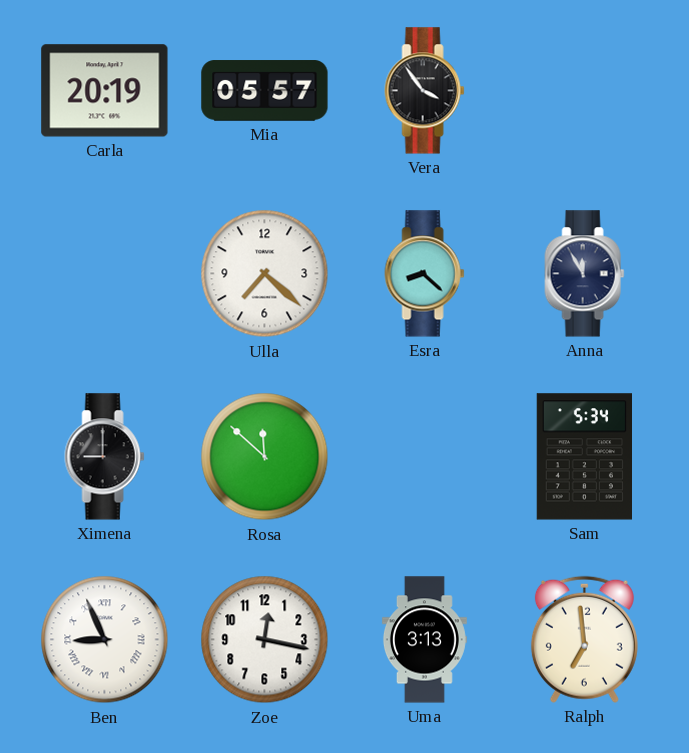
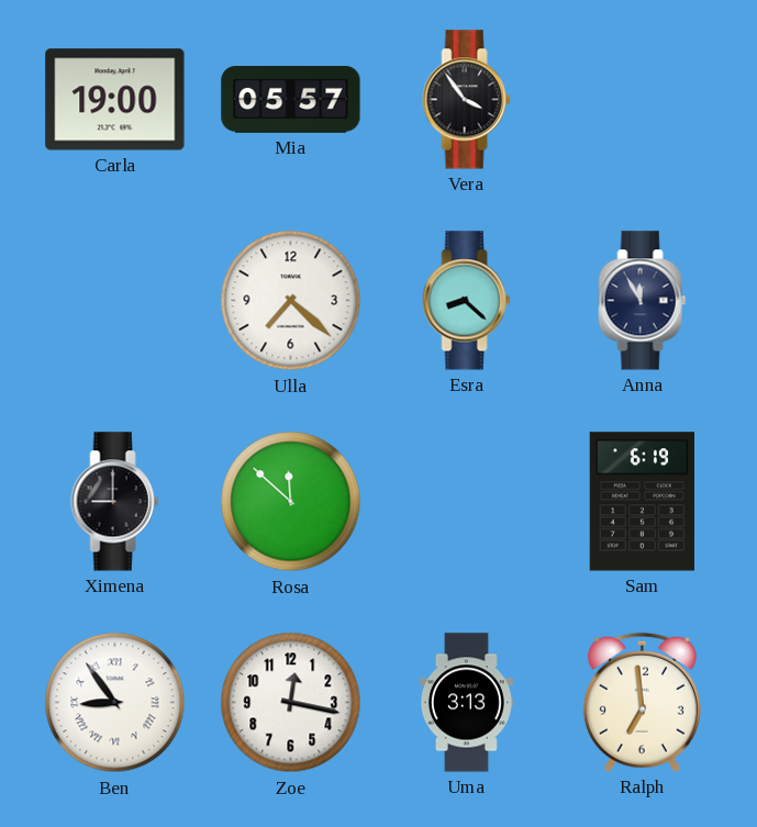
Carla: 20:19 -> 19:00
Sam: 5:34 -> 6:19
Ben: 8:56 -> 8:54
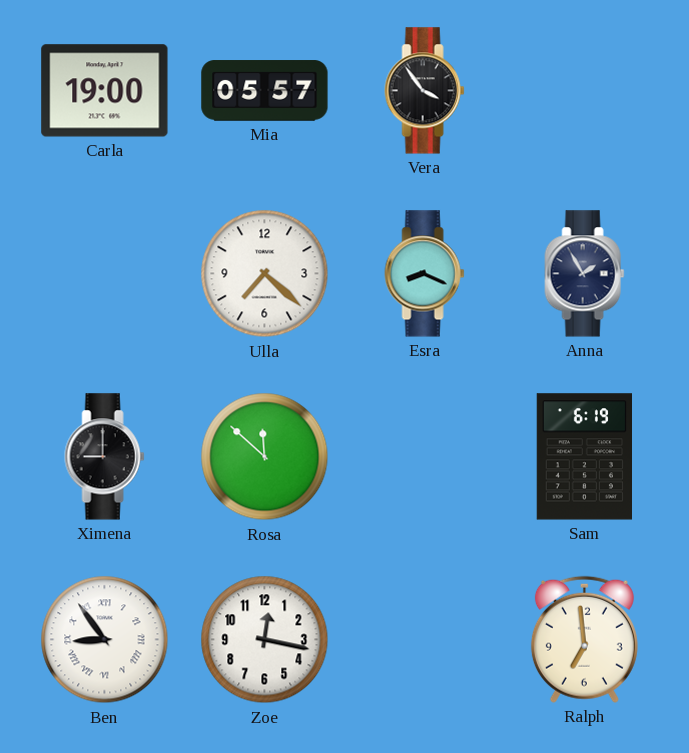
Esra: 8:22 -> 8:19
Anna: 11:55 -> 1:55
Uma: 3:13 -> none
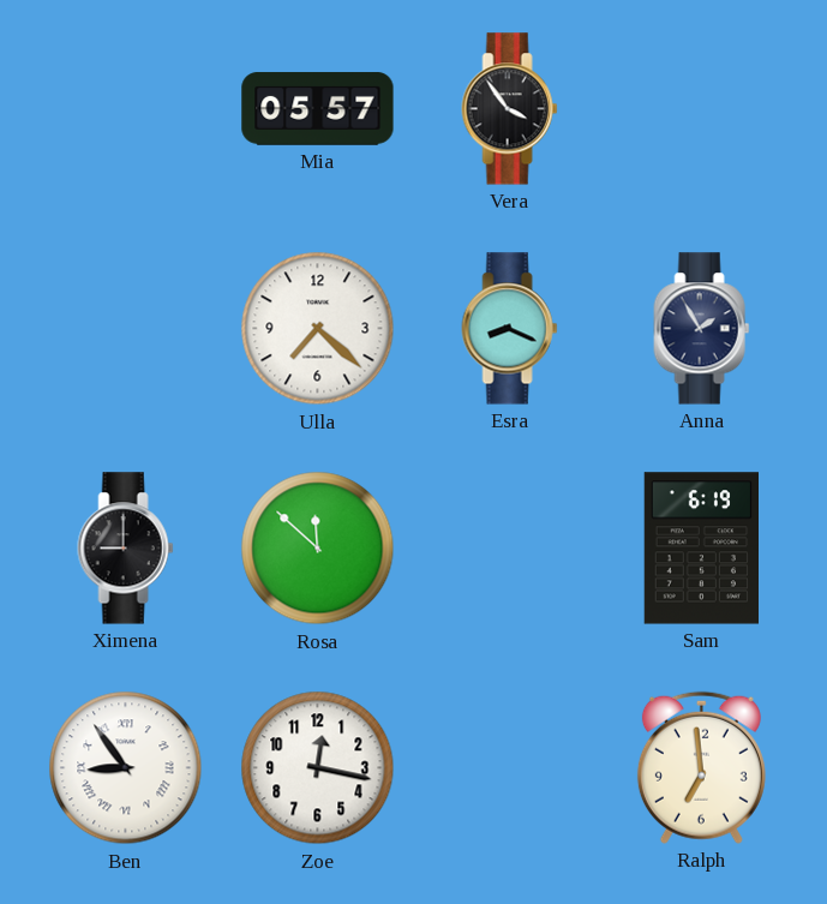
Carla: 19:00 -> none
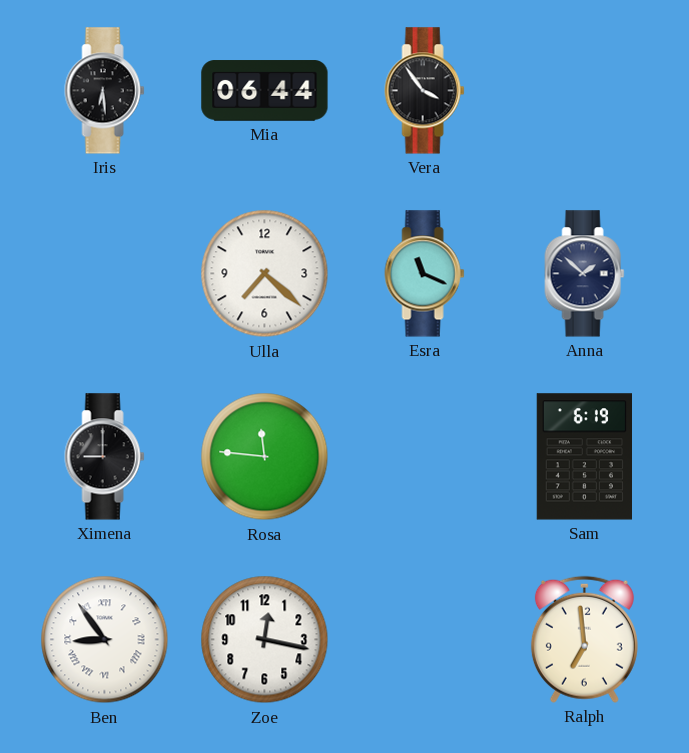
Iris: none -> 6:29
Mia: 05:57 -> 06:44
Esra: 8:19 -> 11:19
Anna: 1:55 -> 1:52
Rosa: 11:52 -> 11:46
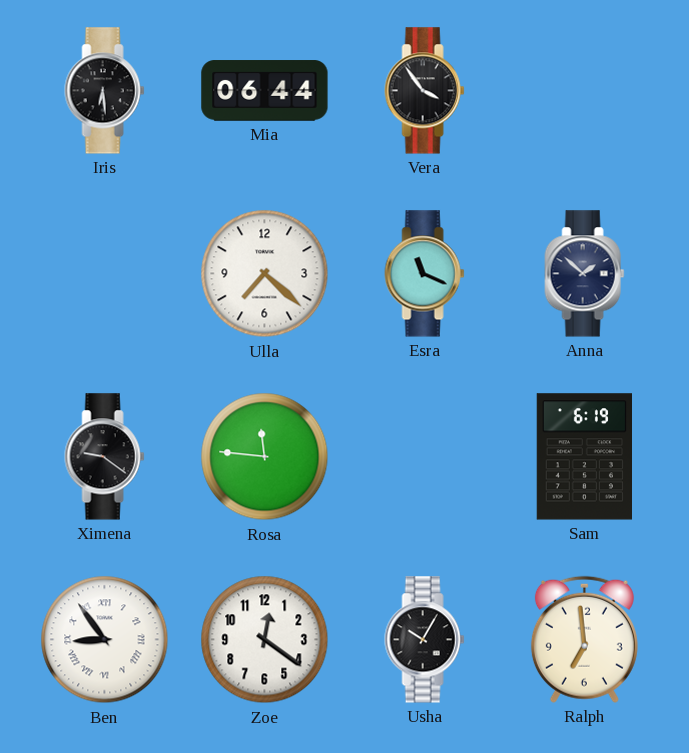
Ximena: 9:00 -> 9:21
Zoe: 12:17 -> 12:21
Usha: none -> 10:05
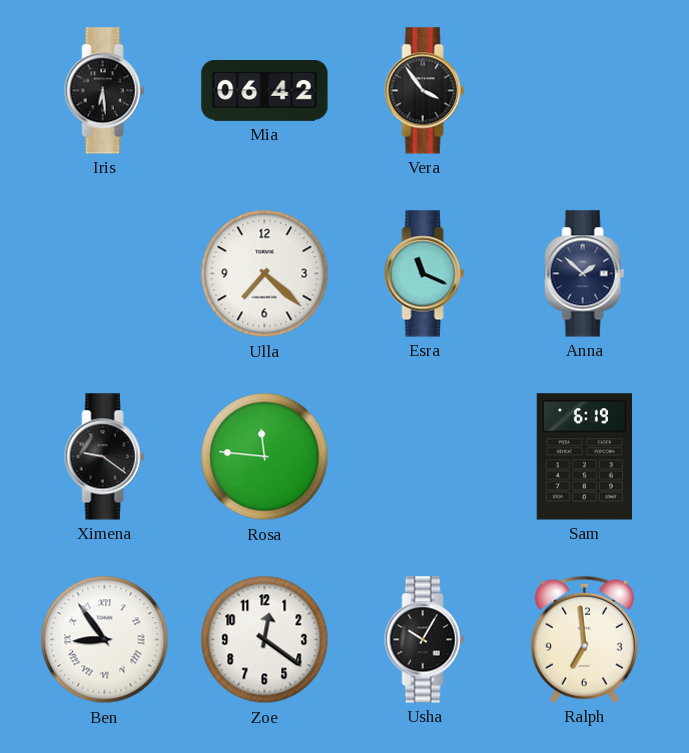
Mia: 06:44 -> 06:42
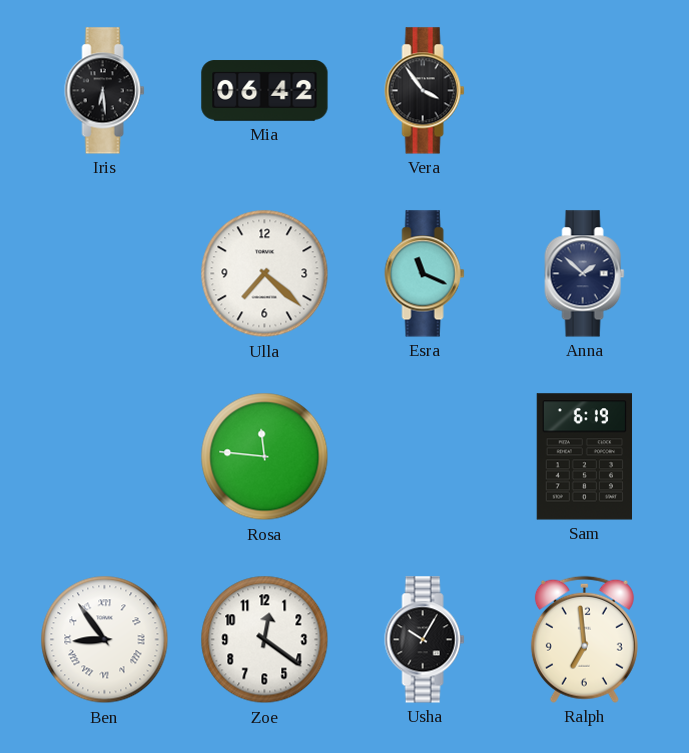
Ximena: 9:21 -> none
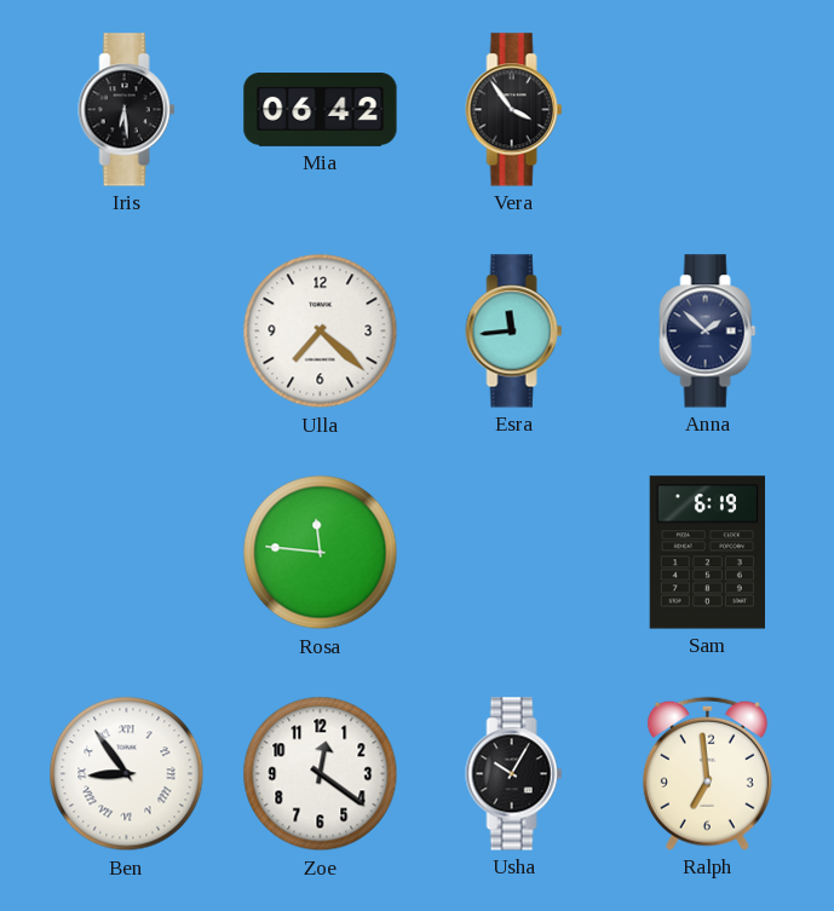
Esra: 11:19 -> 11:44
